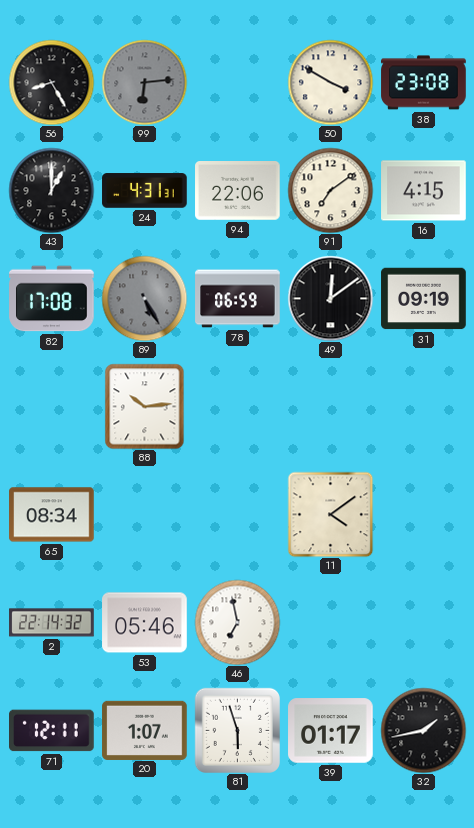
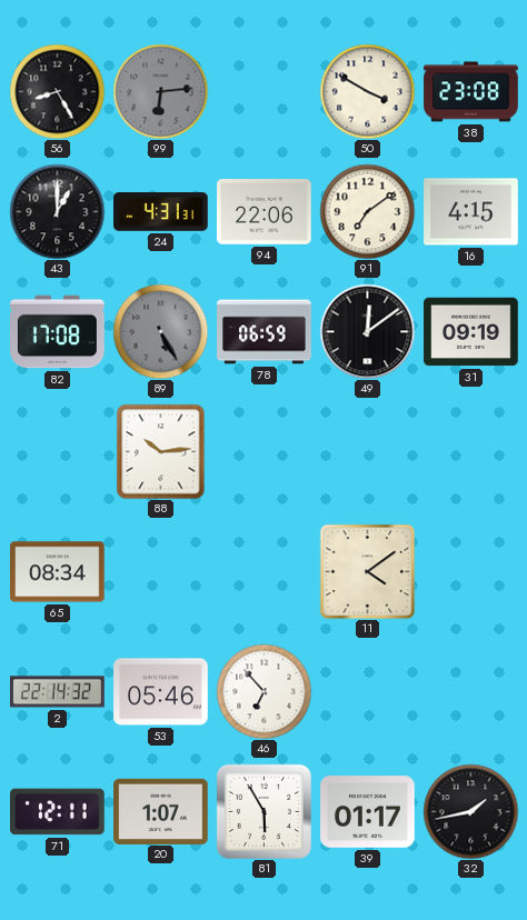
46: 6:58 -> 6:53
81: 5:57 -> 5:55
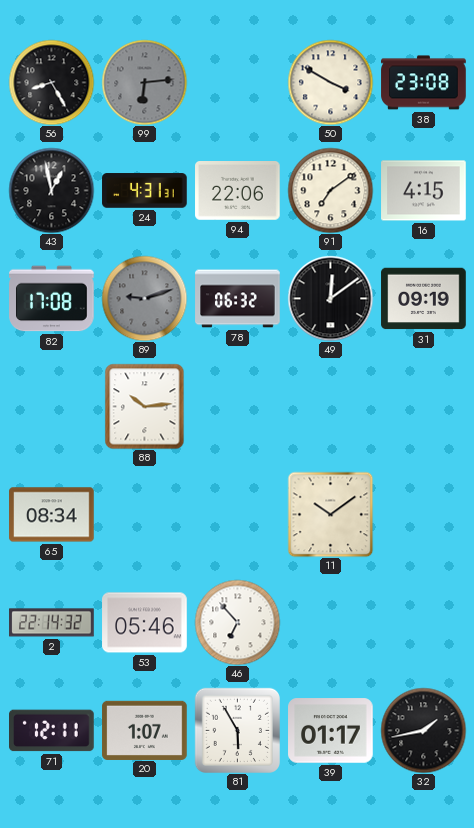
43: 1:00 -> 12:58
89: 5:25 -> 9:12
78: 06:59 -> 06:32
11: 4:09 -> 10:09
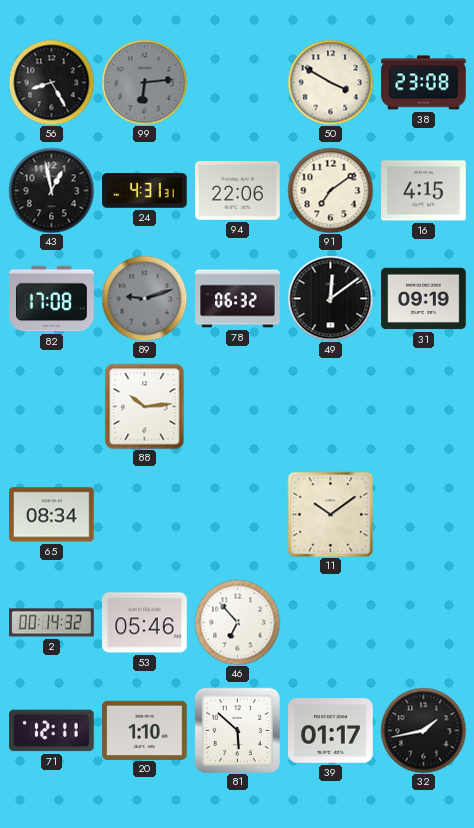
2: 22:14 -> 00:14
20: 1:07 -> 1:10
81: 5:55 -> 5:52
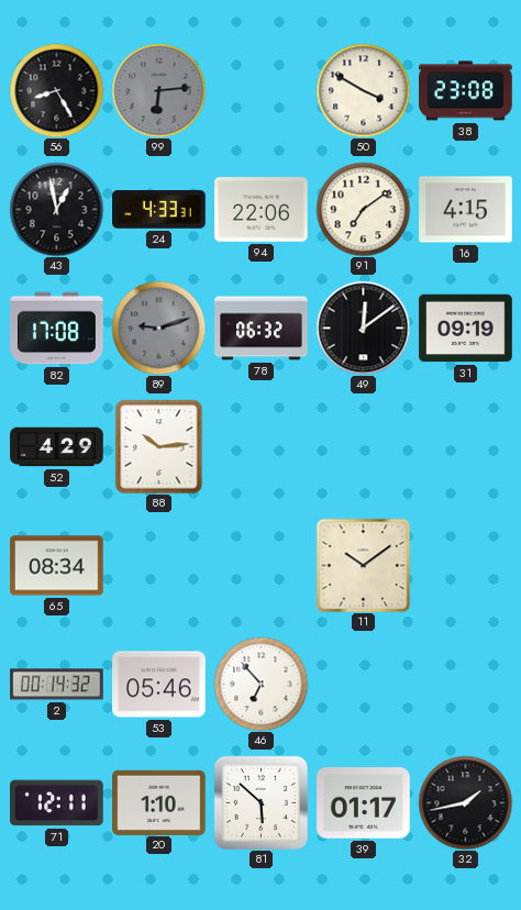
24: 4:31 -> 4:33
52: none -> 4:29
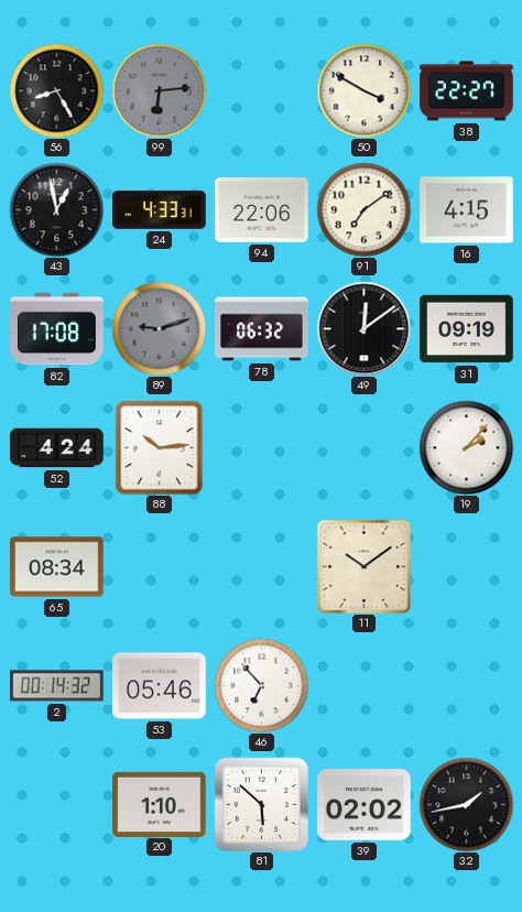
38: 23:08 -> 22:27
52: 4:29 -> 4:24
19: none -> 2:07
71: 12:11 -> none
39: 01:17 -> 02:02
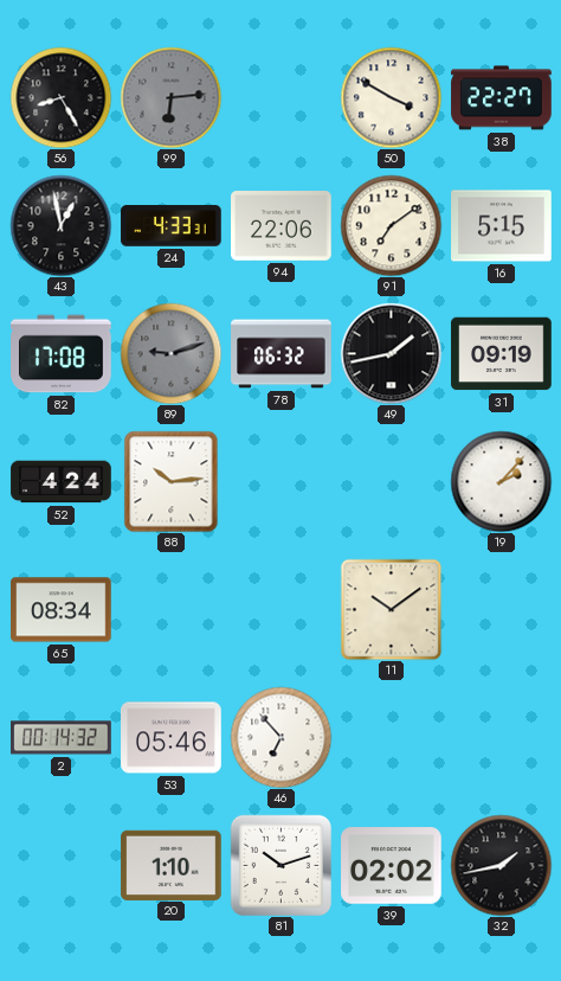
16: 4:15 -> 5:15
49: 12:09 -> 1:43
81: 5:52 -> 10:12
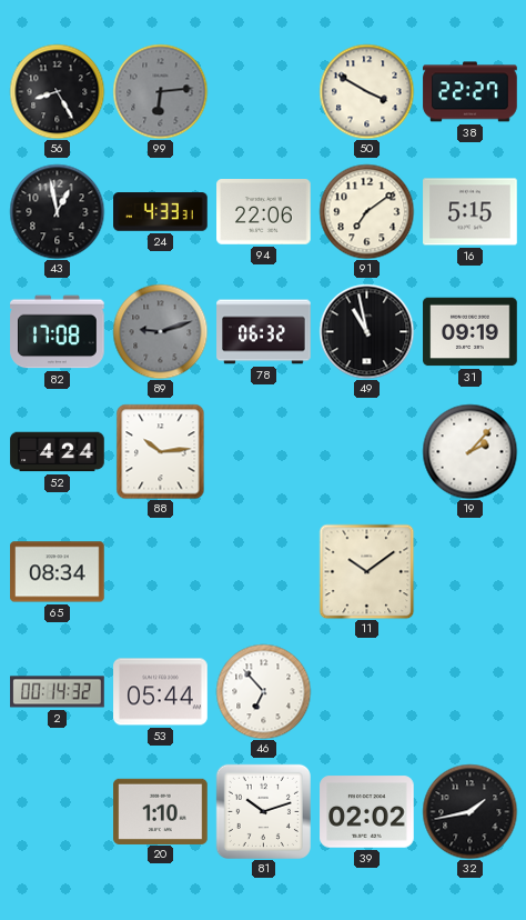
49: 1:43 -> 10:58
53: 05:46 -> 05:44
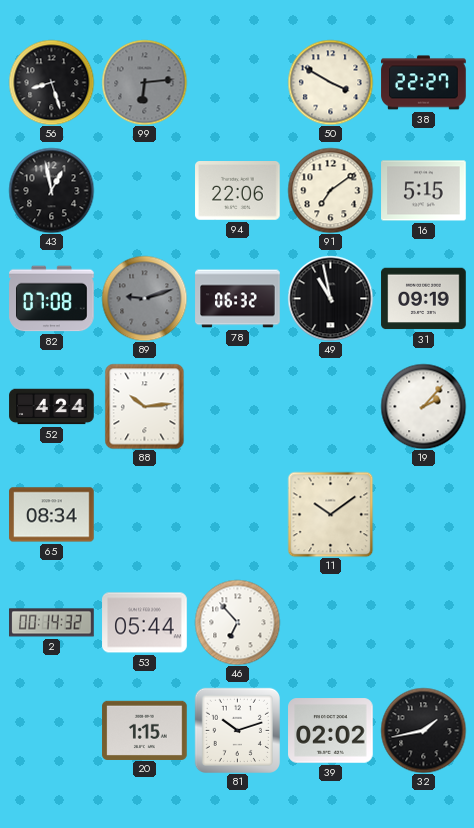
56: 8:25 -> 8:27
24: 4:33 -> none
82: 17:08 -> 07:08
20: 1:10 -> 1:15
